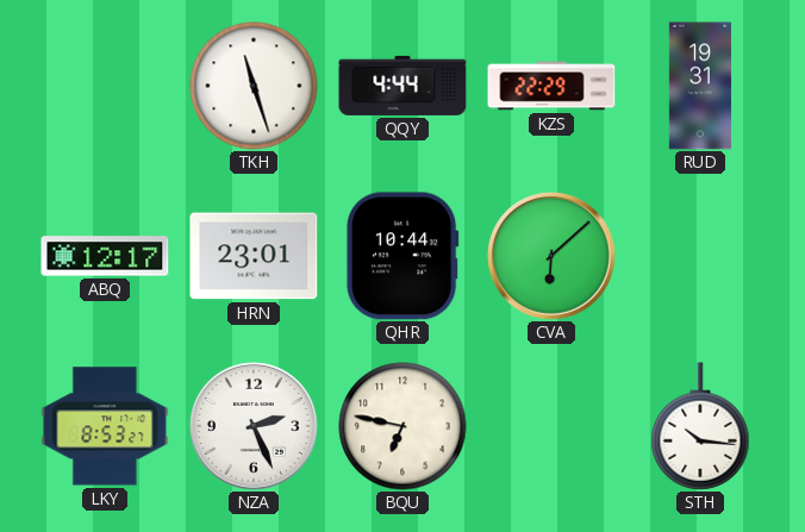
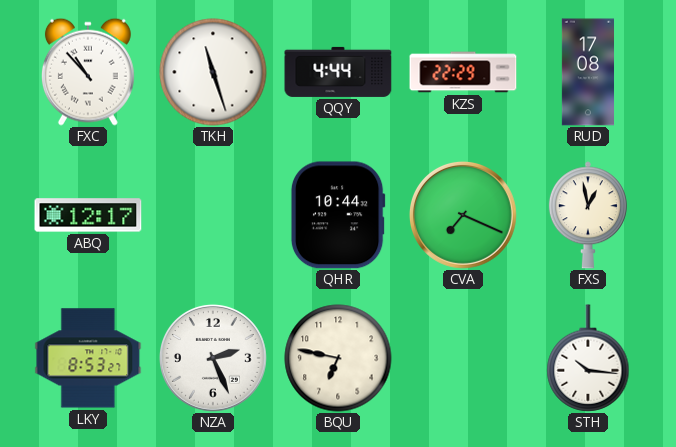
FXC: none -> 10:53
RUD: 19:31 -> 17:08
HRN: 23:01 -> none
CVA: 6:08 -> 7:19
FXS: none -> 12:58
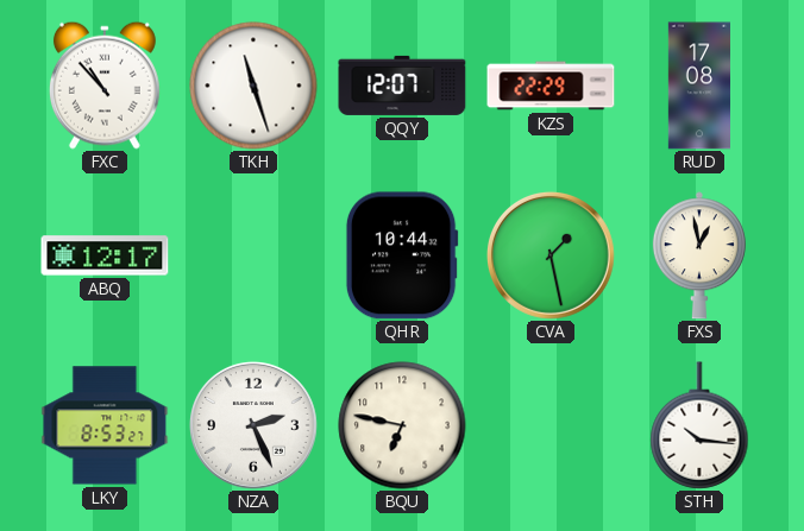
QQY: 4:44 -> 12:07
CVA: 7:19 -> 1:28
